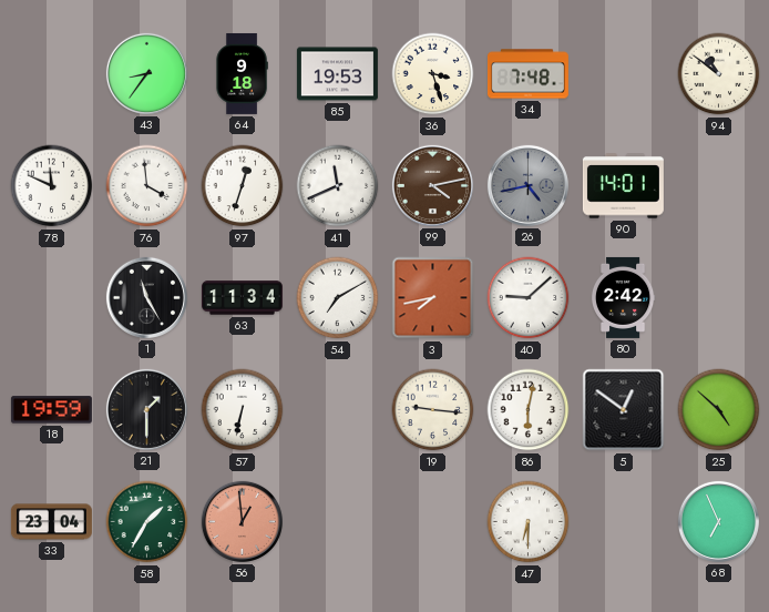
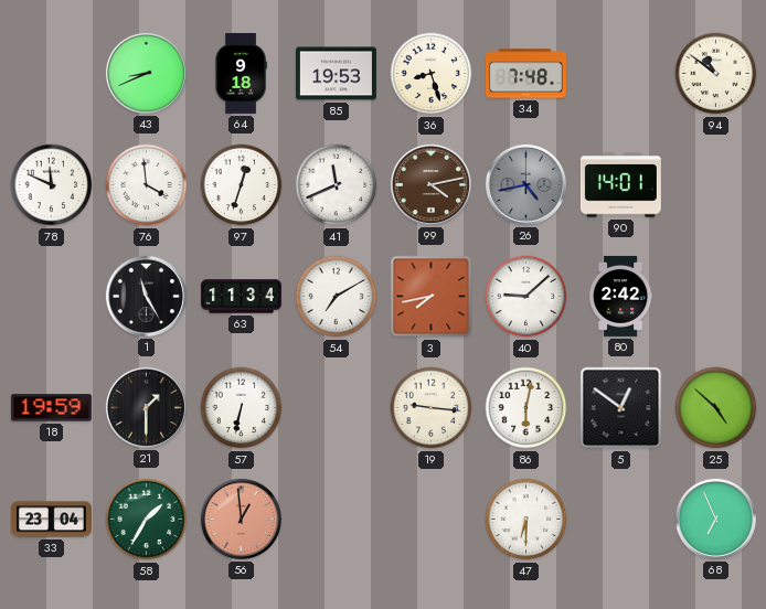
43: 8:36 -> 8:41
36: 3:27 -> 8:27
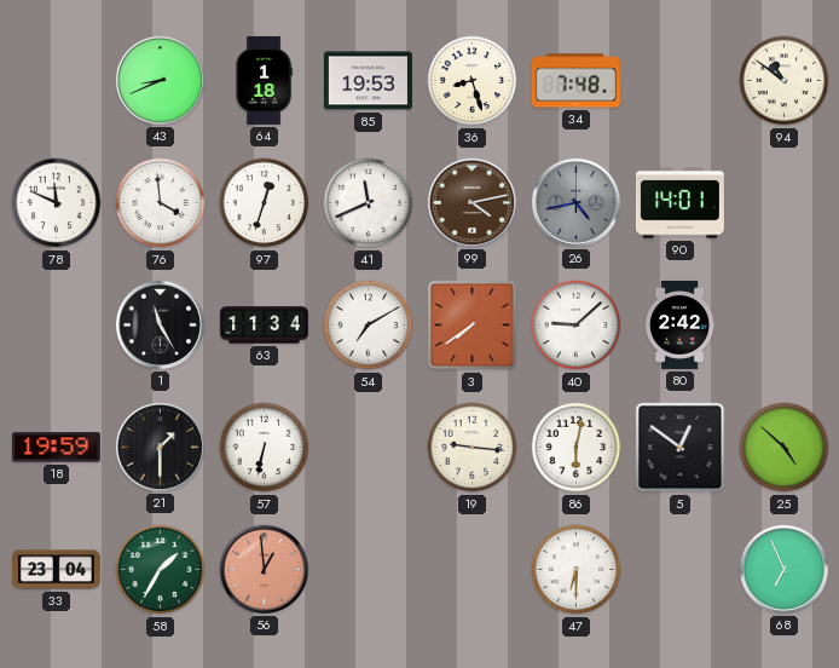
64: 9:18 -> 1:18
3: 7:43 -> 7:39
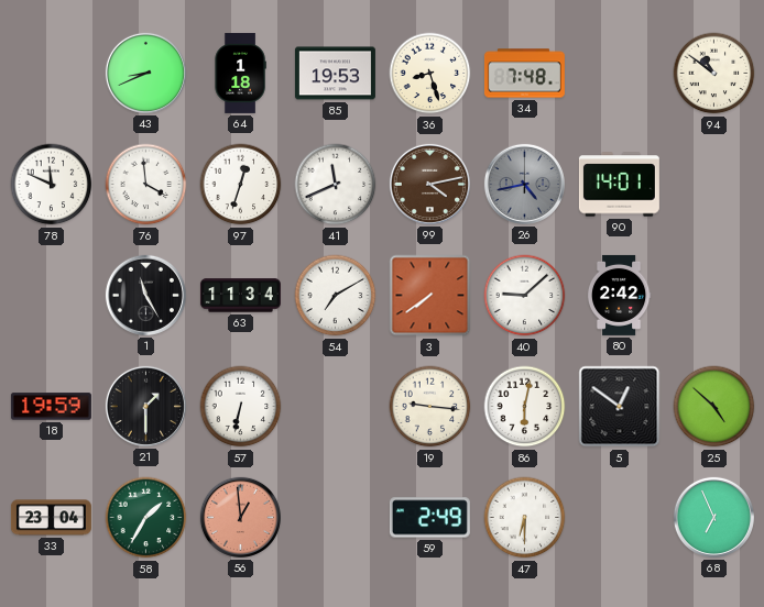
59: none -> 2:49
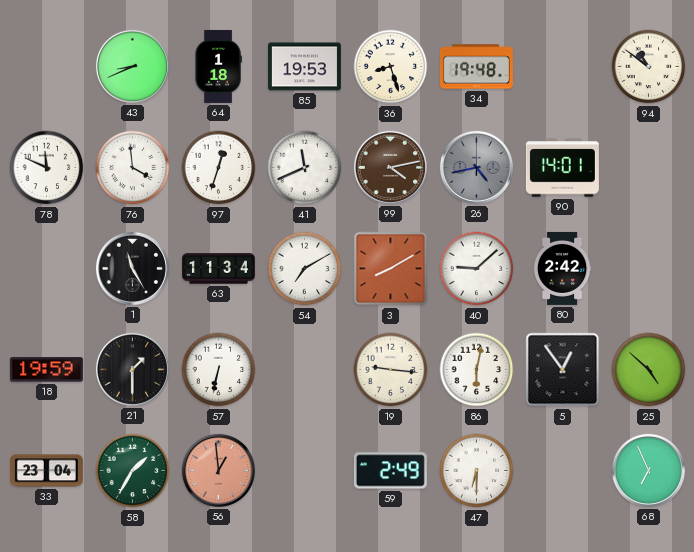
34: 7:48 -> 19:48
3: 7:39 -> 8:10
5: 12:51 -> 12:54
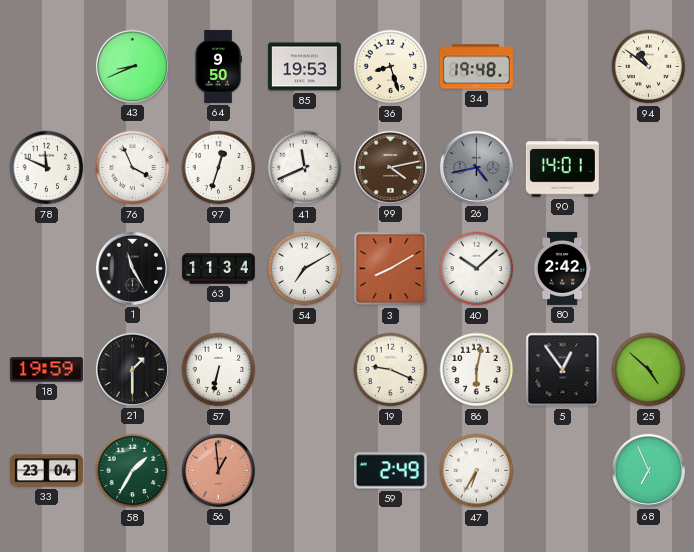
64: 1:18 -> 9:50
76: 3:59 -> 3:56
40: 9:08 -> 10:08
19: 9:16 -> 9:19
47: 6:30 -> 6:35
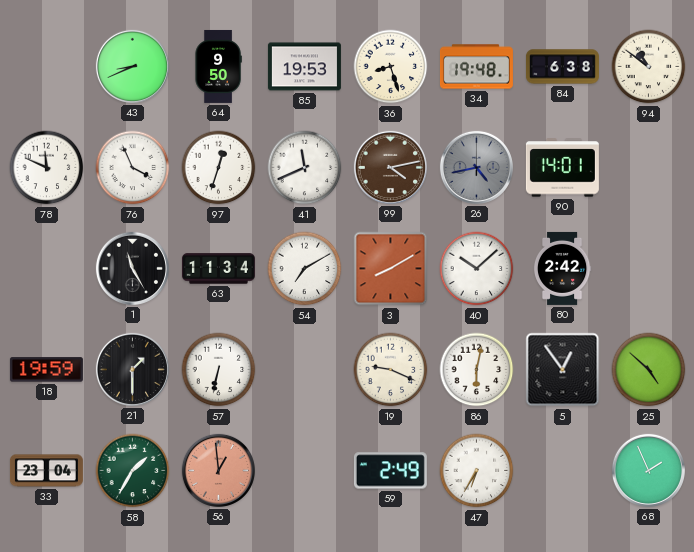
84: none -> 6:38
68: 6:56 -> 1:56
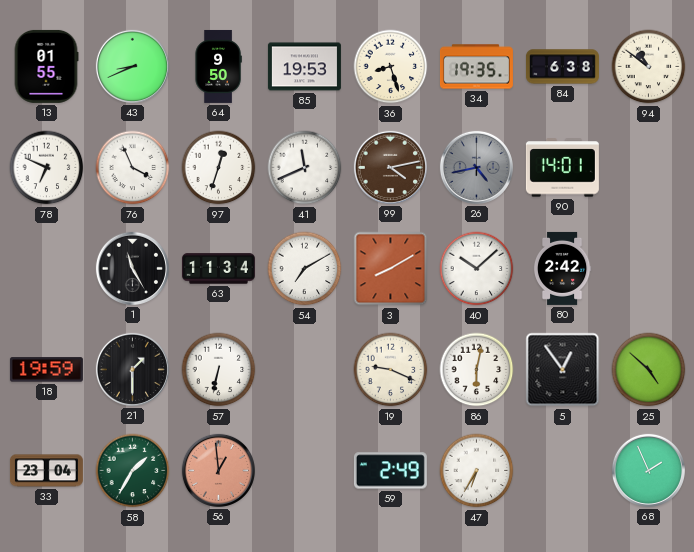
13: none -> 01:55
34: 19:48 -> 19:35
78: 11:49 -> 6:49
